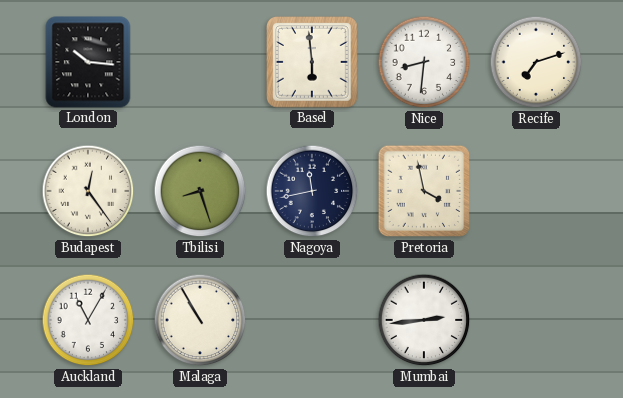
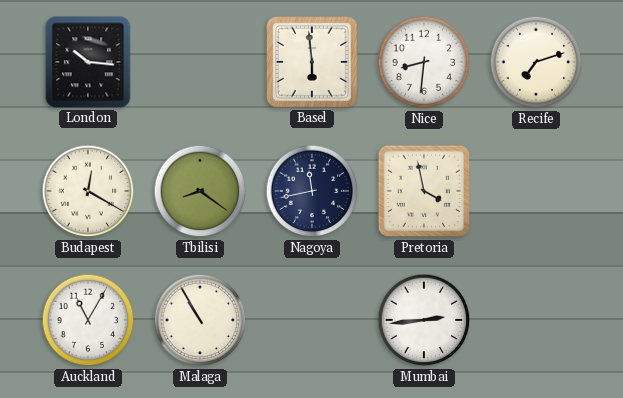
Budapest: 12:24 -> 12:20
Tbilisi: 8:27 -> 8:21
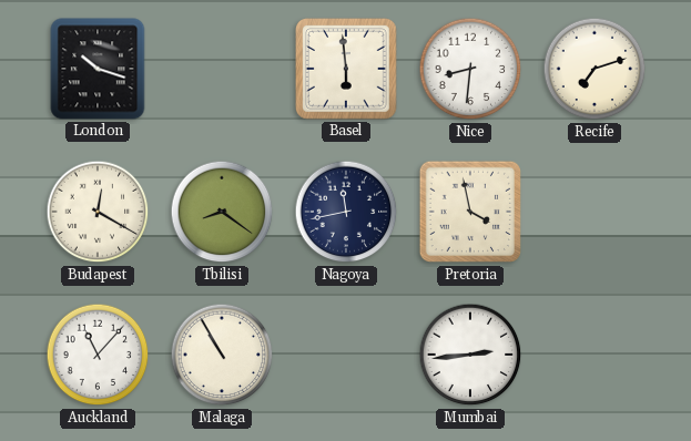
London: 10:16 -> 10:18
Auckland: 11:05 -> 11:07
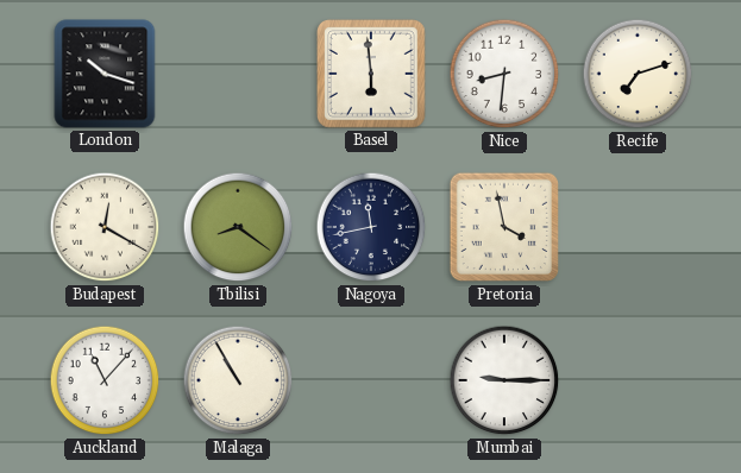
Mumbai: 2:44 -> 9:15
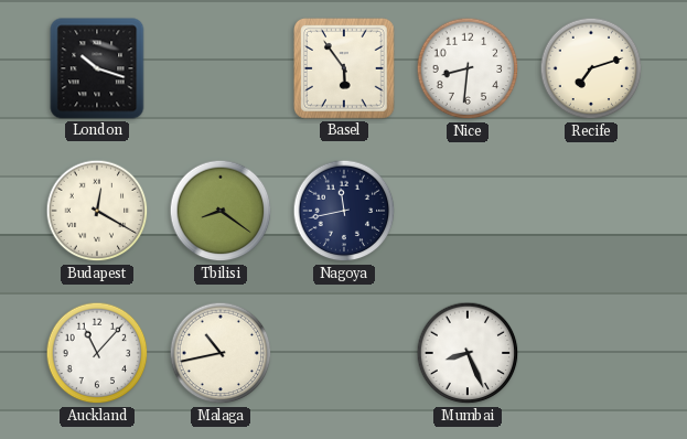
Basel: 5:59 -> 5:54
Pretoria: 3:58 -> none
Malaga: 10:55 -> 10:43
Mumbai: 9:15 -> 8:26
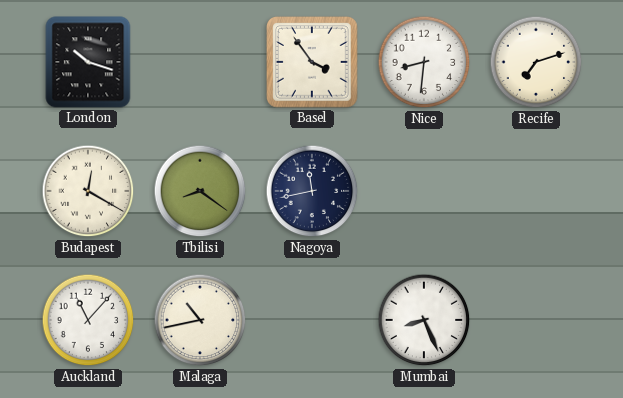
Basel: 5:54 -> 3:54
